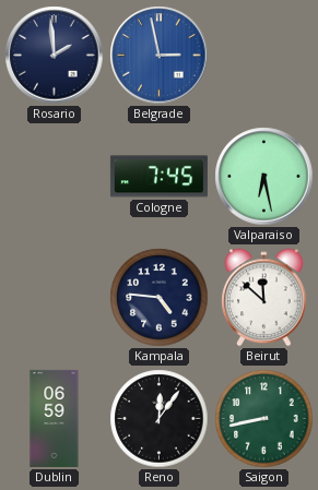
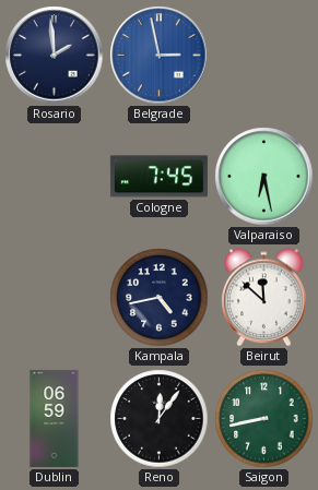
Kampala: 4:46 -> 4:43
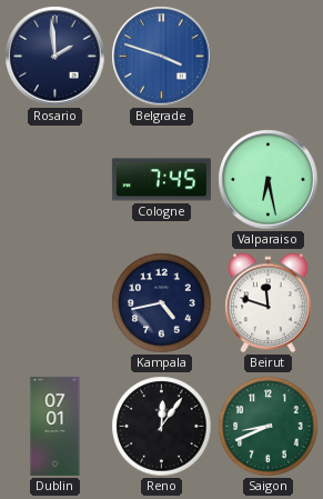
Belgrade: 2:58 -> 3:48
Beirut: 11:52 -> 11:48
Dublin: 06:59 -> 07:01
Saigon: 8:43 -> 8:41
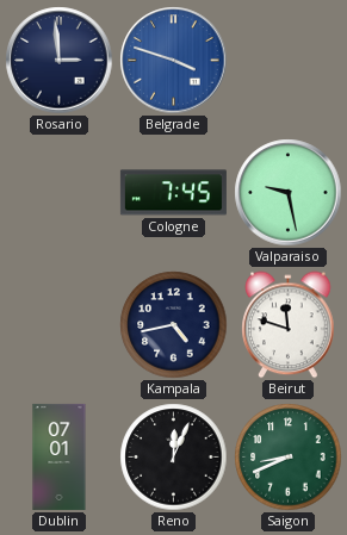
Rosario: 1:59 -> 2:59
Valparaiso: 6:28 -> 9:28
Reno: 12:06 -> 12:04
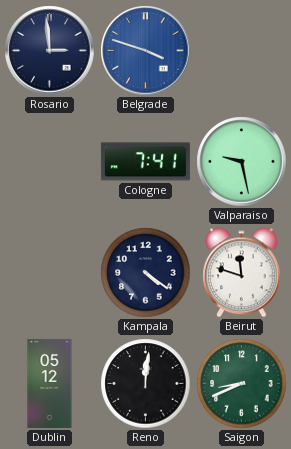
Cologne: 7:45 -> 7:41
Kampala: 4:43 -> 4:21
Dublin: 07:01 -> 05:12
Reno: 12:04 -> 12:01
